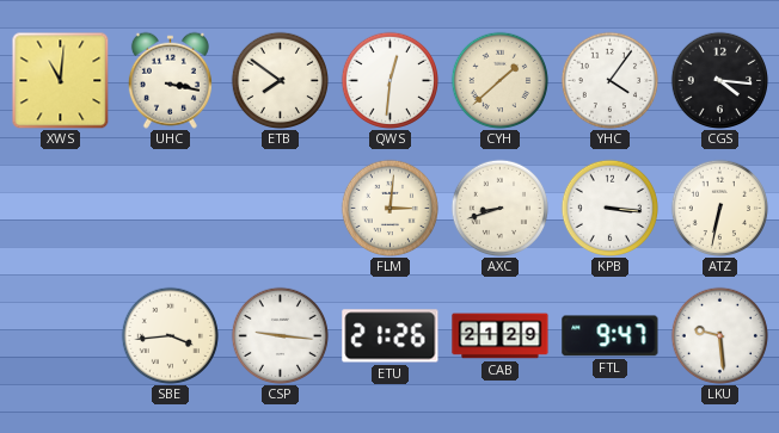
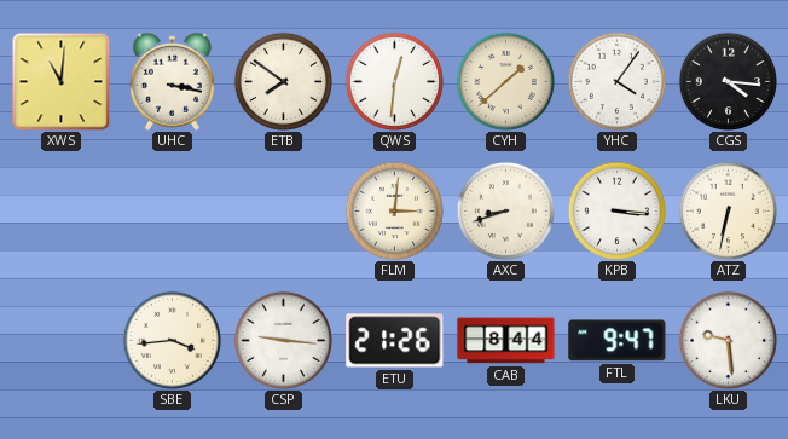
CAB: 21:29 -> 8:44
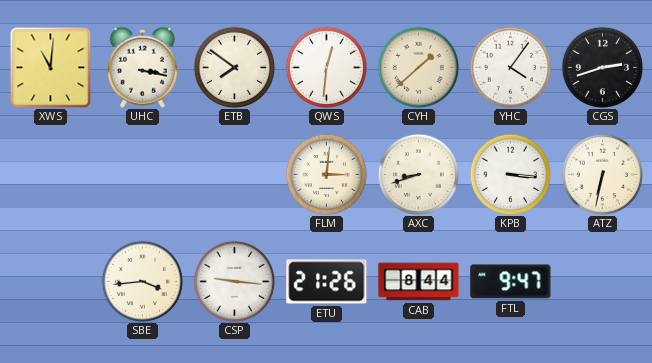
CGS: 4:16 -> 2:42
LKU: 9:29 -> none
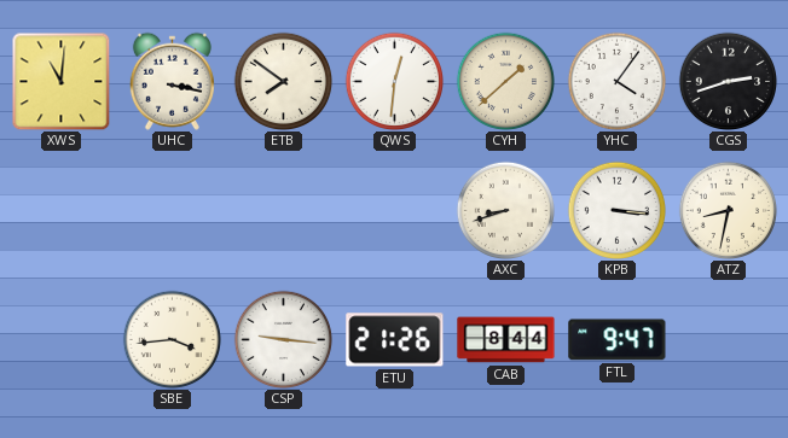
FLM: 3:01 -> none
ATZ: 6:32 -> 8:32
